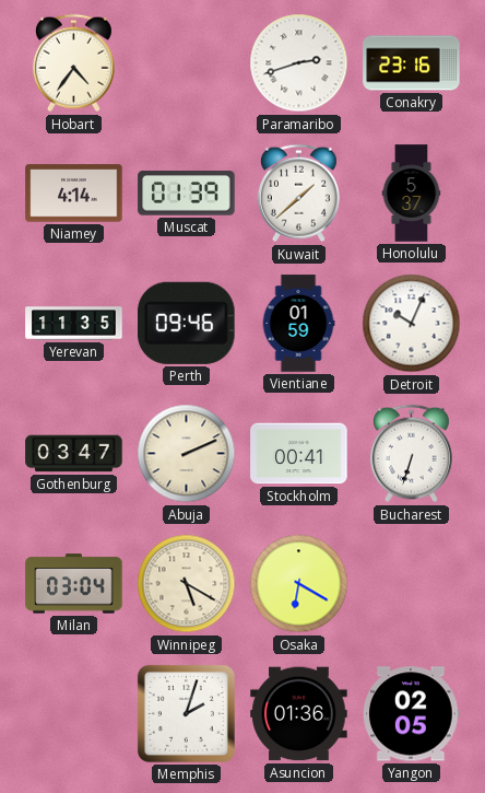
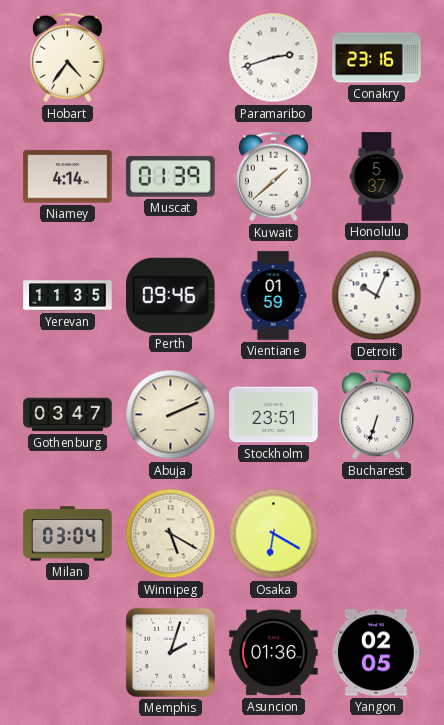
Stockholm: 00:41 -> 23:51
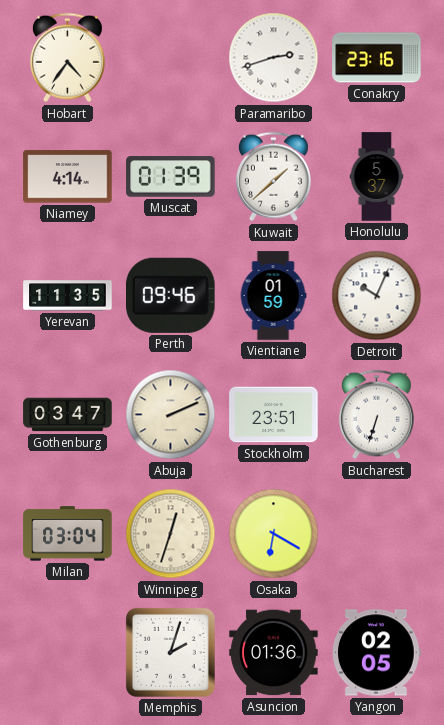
Winnipeg: 5:20 -> 12:33
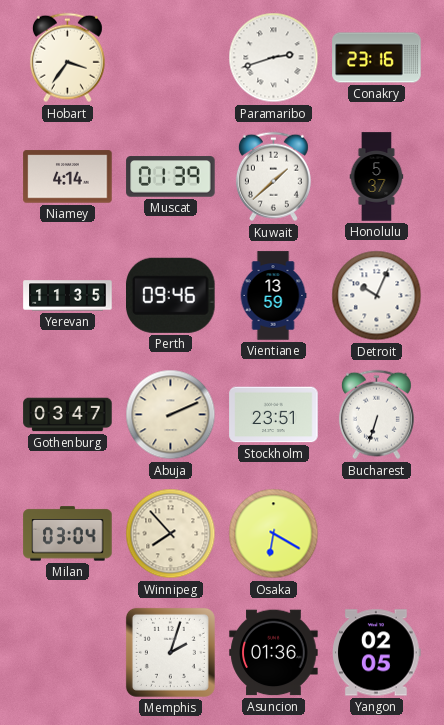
Hobart: 4:36 -> 3:36
Vientiane: 01:59 -> 13:59
Winnipeg: 12:33 -> 7:53
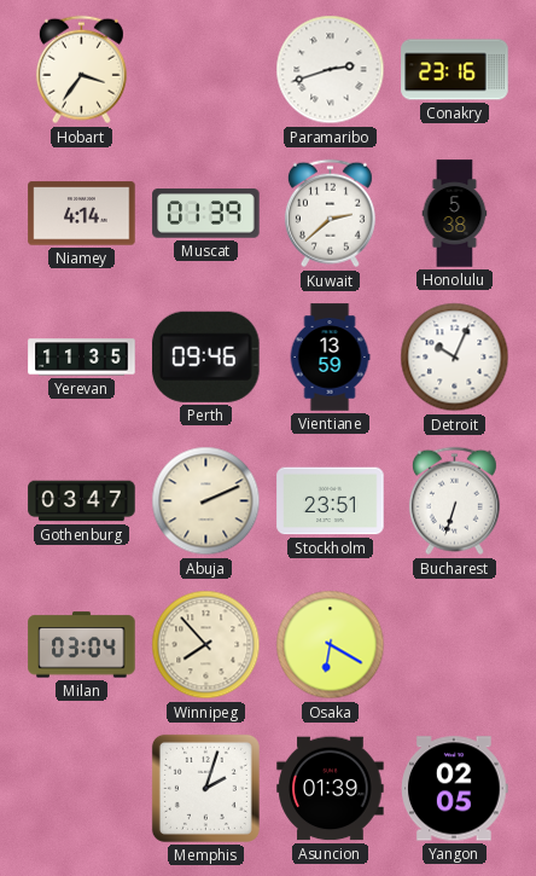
Kuwait: 1:38 -> 2:38
Honolulu: 5:37 -> 5:38
Asuncion: 01:36 -> 01:39
